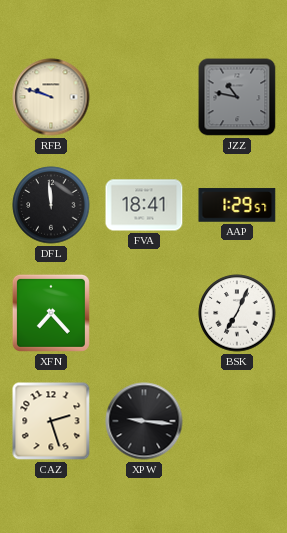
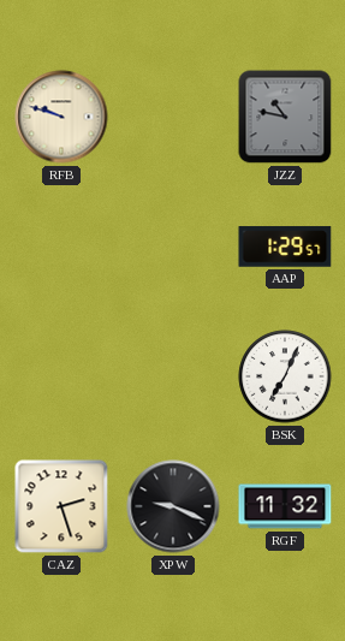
DFL: 11:59 -> none
FVA: 18:41 -> none
XFN: 7:23 -> none
XPW: 9:16 -> 9:19
RGF: none -> 11:32
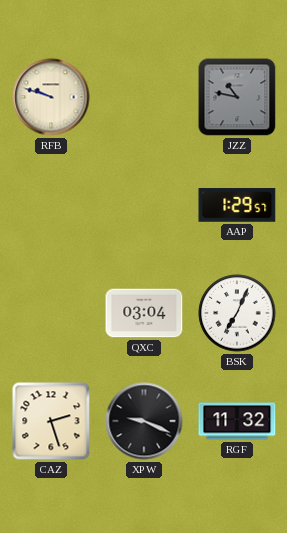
QXC: none -> 03:04
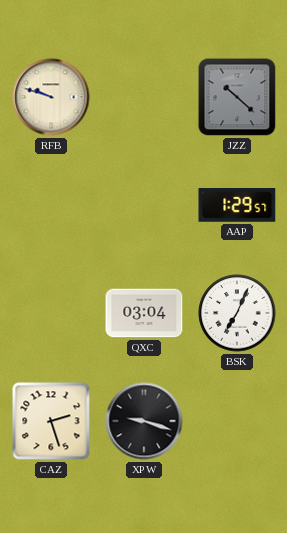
JZZ: 10:47 -> 10:22
XPW: 9:19 -> 9:18
RGF: 11:32 -> none
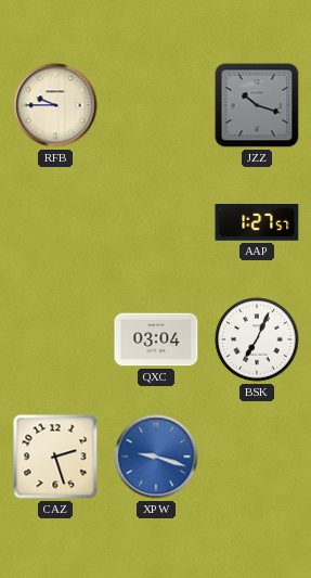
RFB: 9:48 -> 9:45
JZZ: 10:22 -> 10:18
AAP: 1:29 -> 1:27
XPW dial: black -> blue
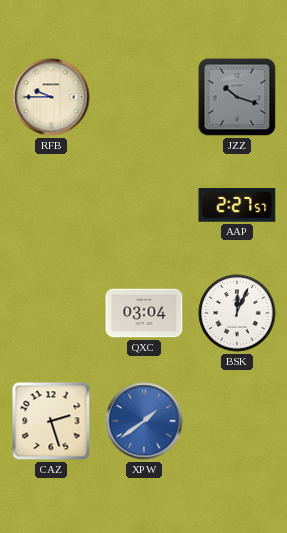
AAP: 1:27 -> 2:27
BSK: 7:04 -> 12:04
XPW: 9:18 -> 1:39
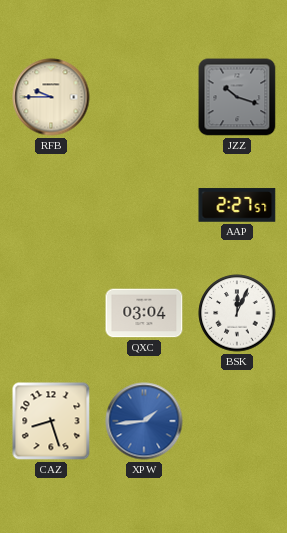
CAZ: 2:27 -> 8:27
XPW: 1:39 -> 1:44
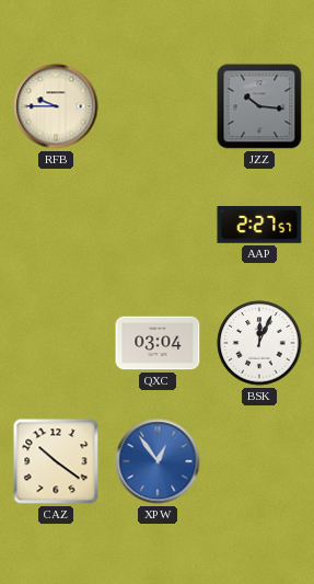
JZZ: 10:18 -> 10:16
CAZ: 8:27 -> 10:21
XPW: 1:44 -> 12:54
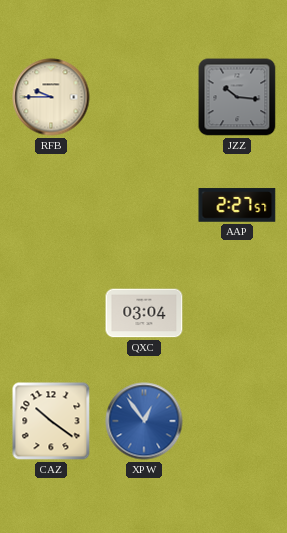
BSK: 12:04 -> none
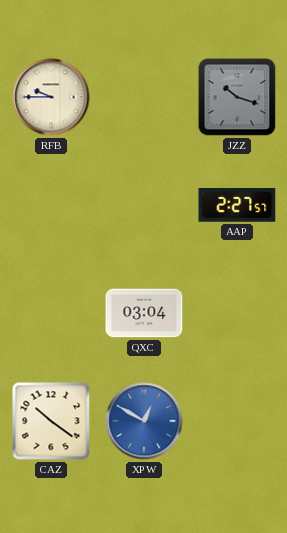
JZZ: 10:16 -> 10:18
XPW: 12:54 -> 12:50
